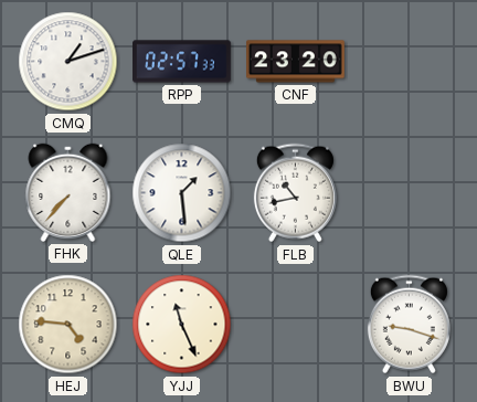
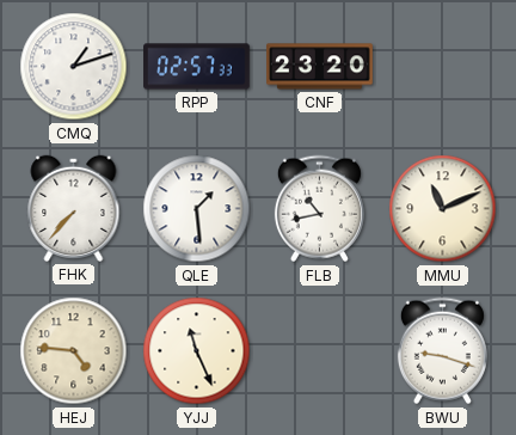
MMU: none -> 11:11
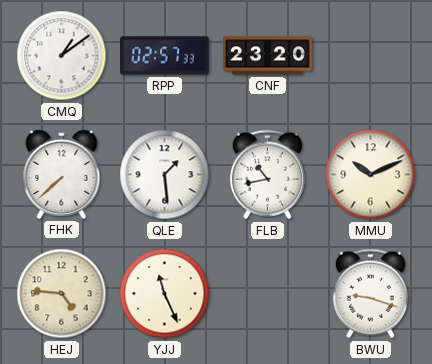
CMQ: 1:12 -> 1:09
FHK: 7:37 -> 7:38
MMU: 11:11 -> 10:11
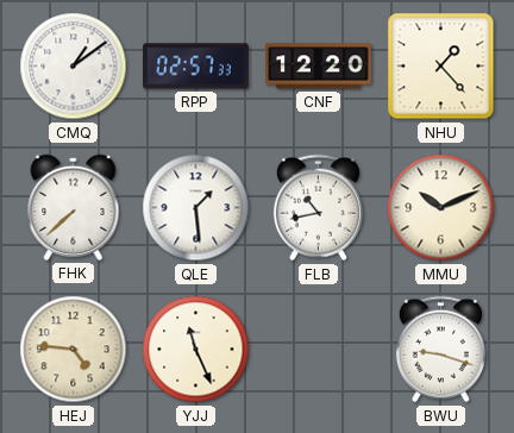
CNF: 23:20 -> 12:20
NHU: none -> 1:23
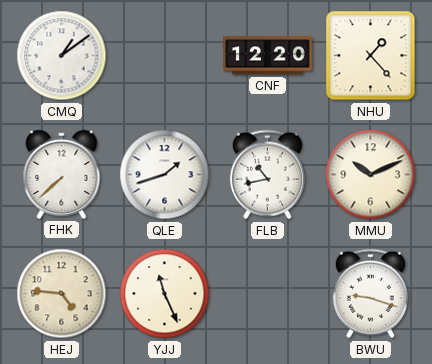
RPP: 02:57 -> none
QLE: 1:29 -> 1:42
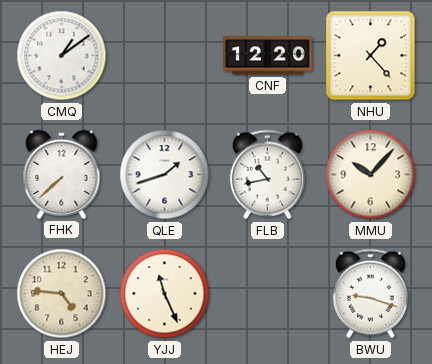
MMU: 10:11 -> 10:07
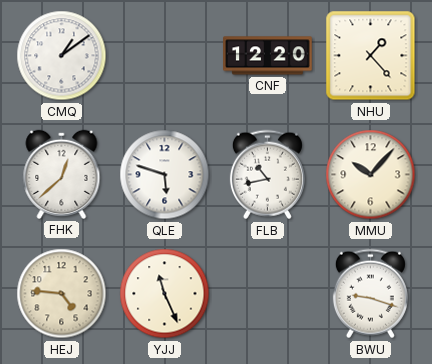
FHK: 7:38 -> 12:38
QLE: 1:42 -> 5:48
